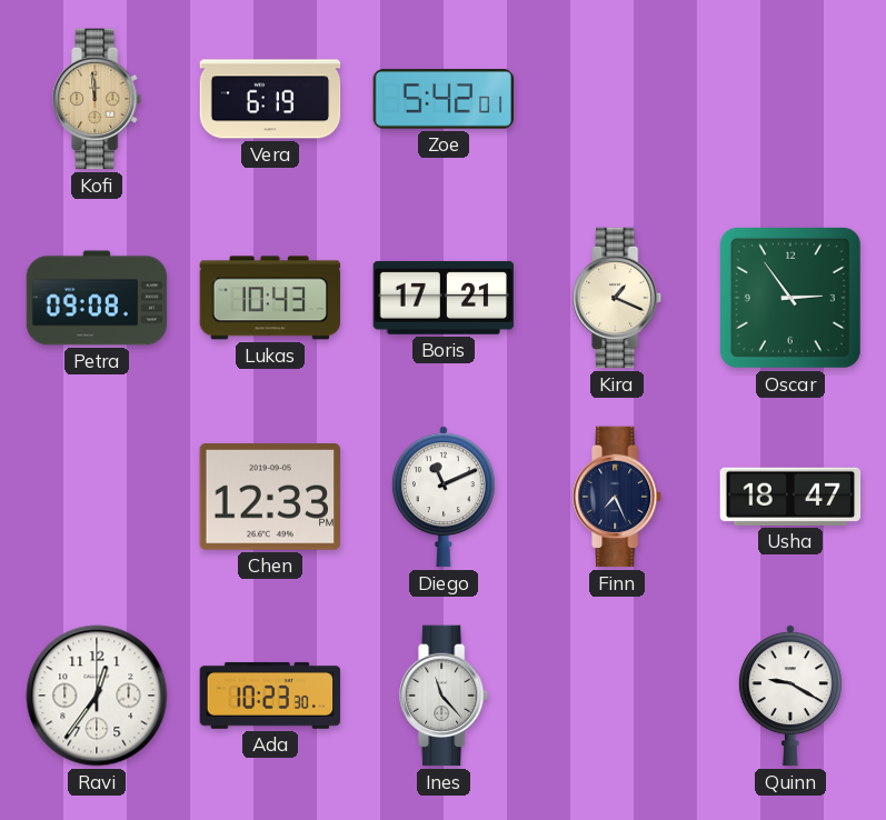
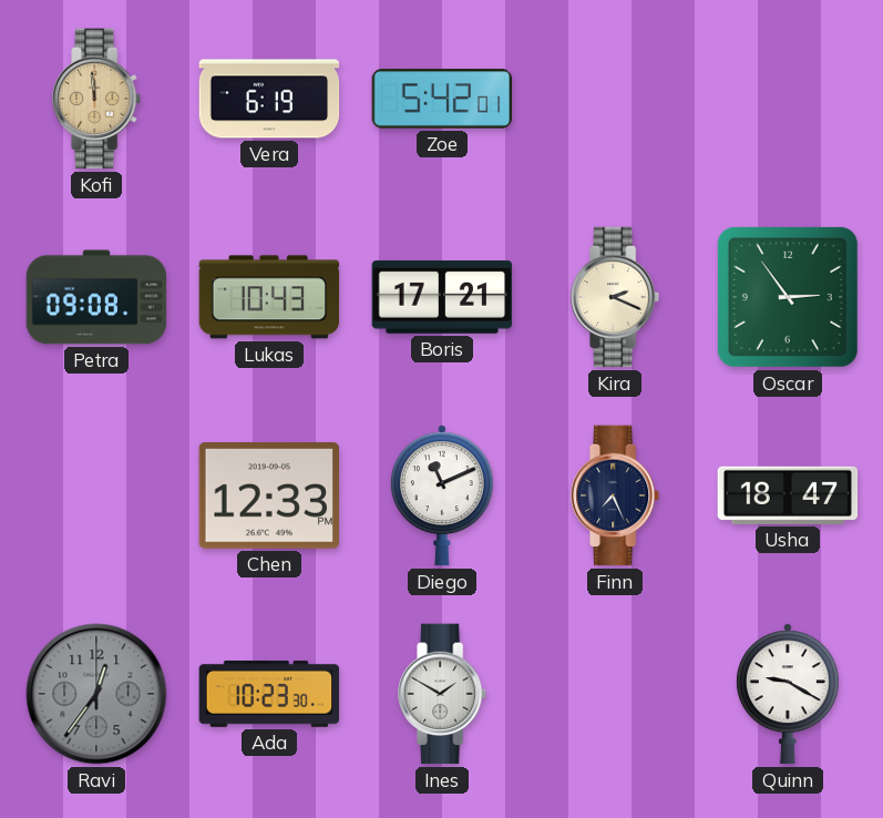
Kira: 1:19 -> 2:19
Ravi dial: white -> grey
Ines: 11:23 -> 1:50
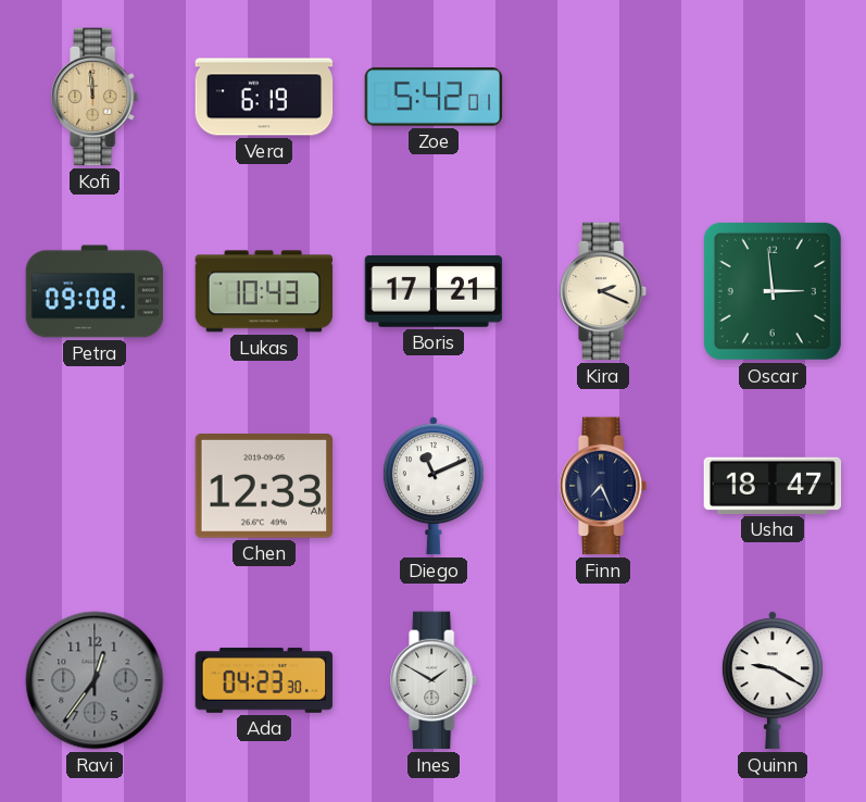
Oscar: 2:54 -> 2:59
Chen: 12:33 PM -> 12:33 AM
Ada: 10:23 -> 04:23
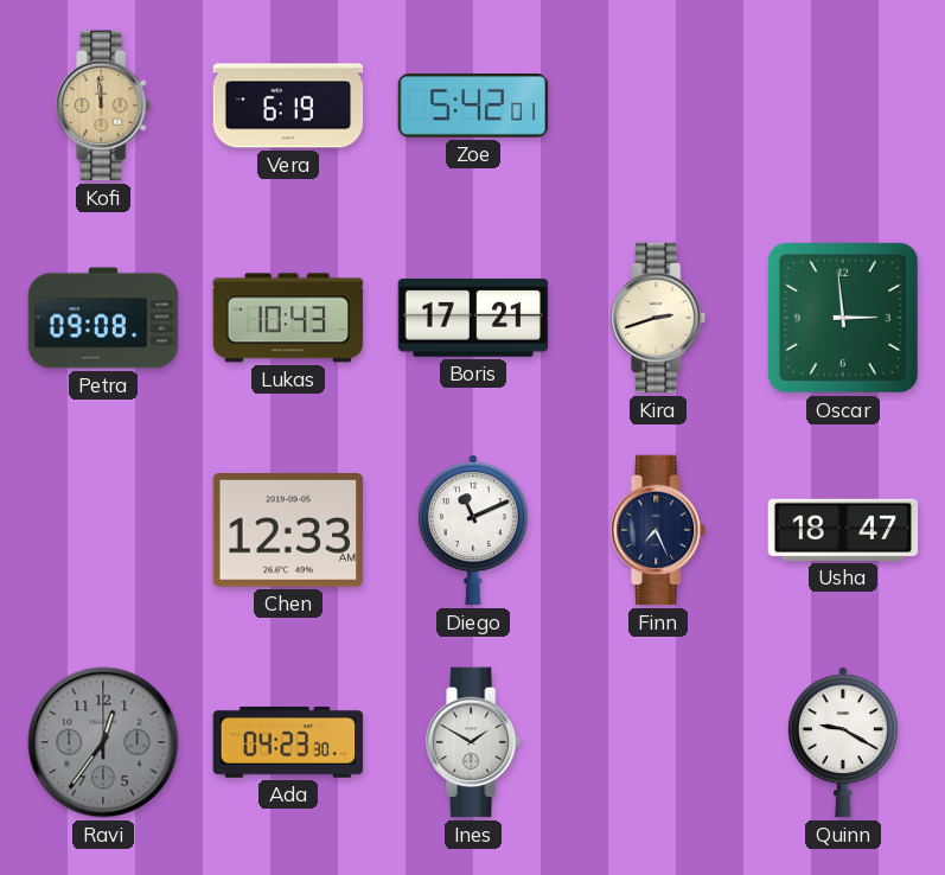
Kira: 2:19 -> 2:42
